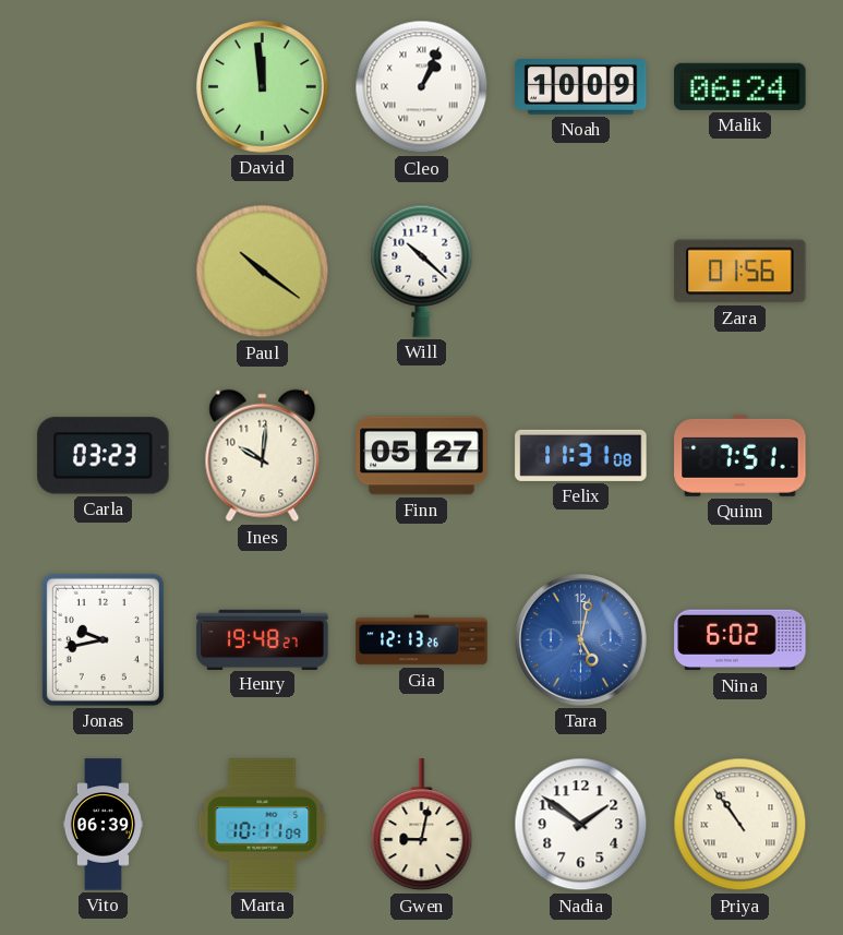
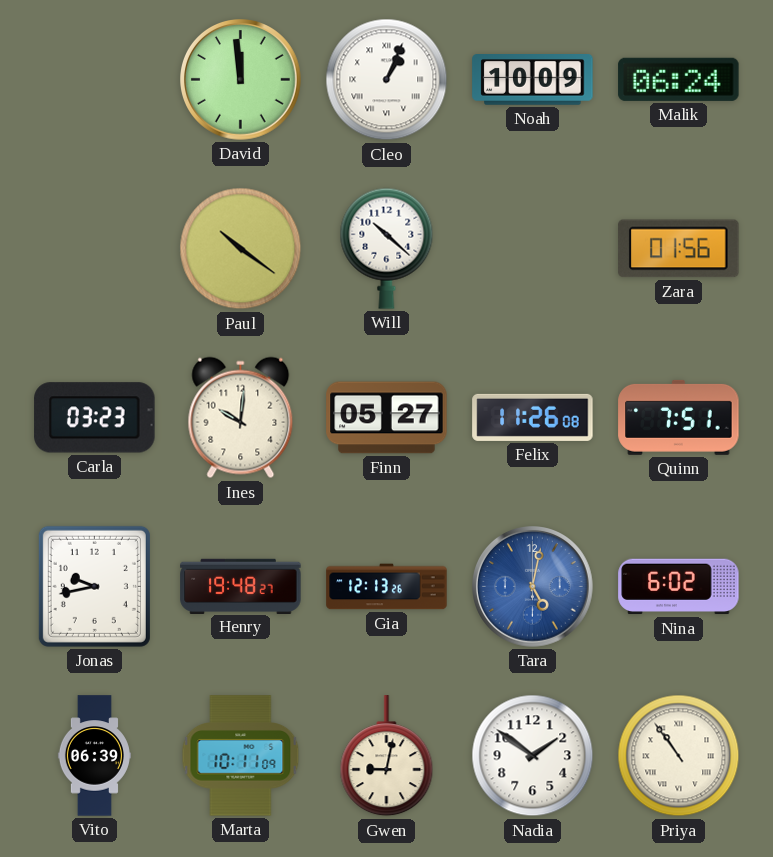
Felix: 11:31 -> 11:26
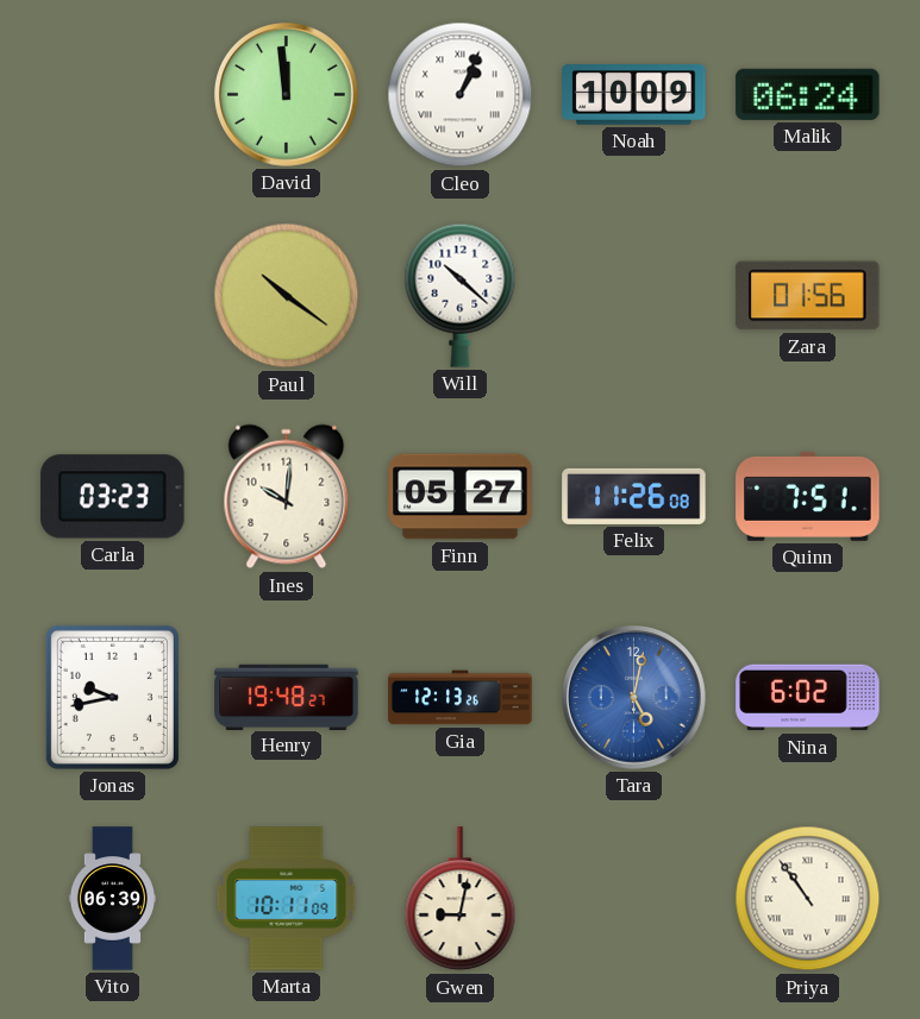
Nadia: 1:51 -> none
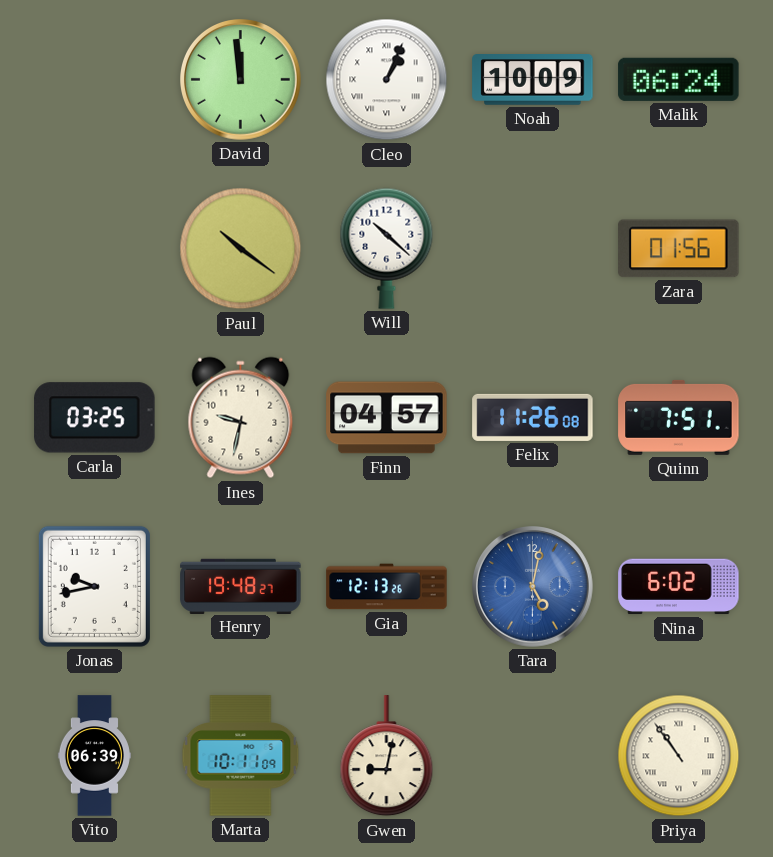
Carla: 03:23 -> 03:25
Ines: 10:01 -> 9:32
Finn: 05:27 -> 04:57
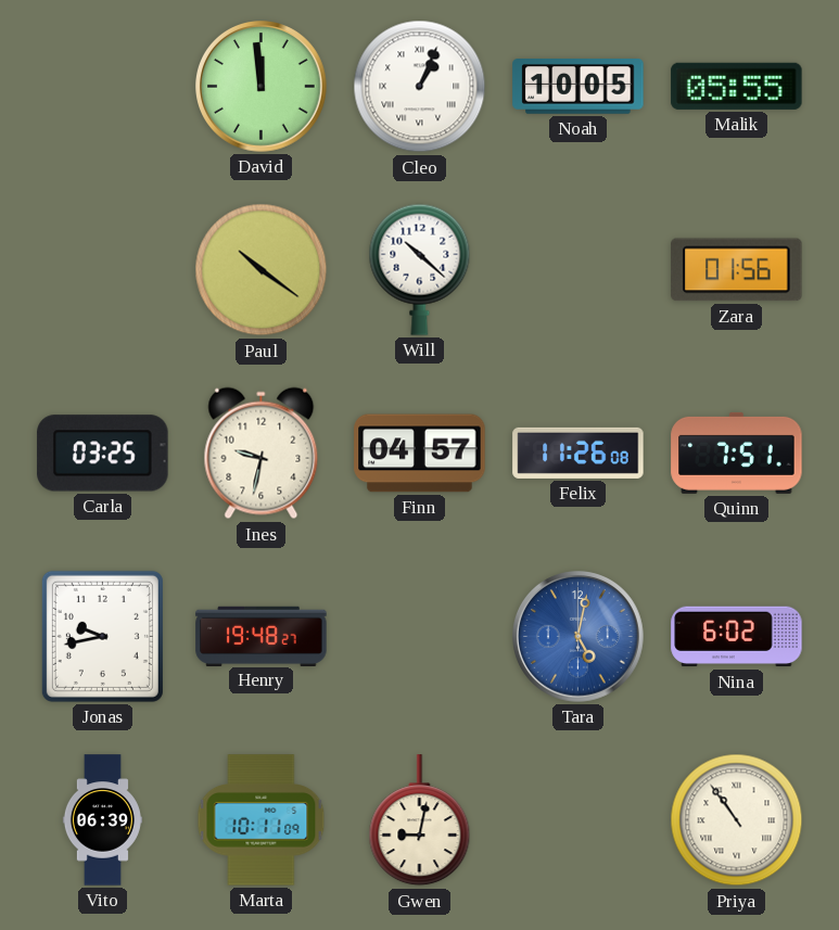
Noah: 10:09 -> 10:05
Malik: 06:24 -> 05:55
Gia: 12:13 -> none
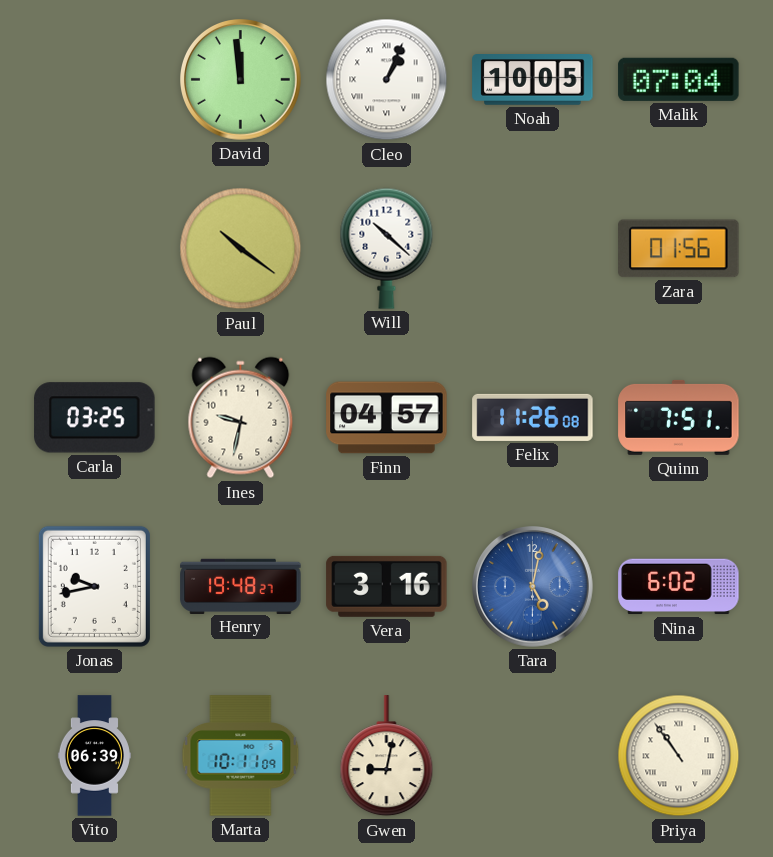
Malik: 05:55 -> 07:04
Vera: none -> 3:16
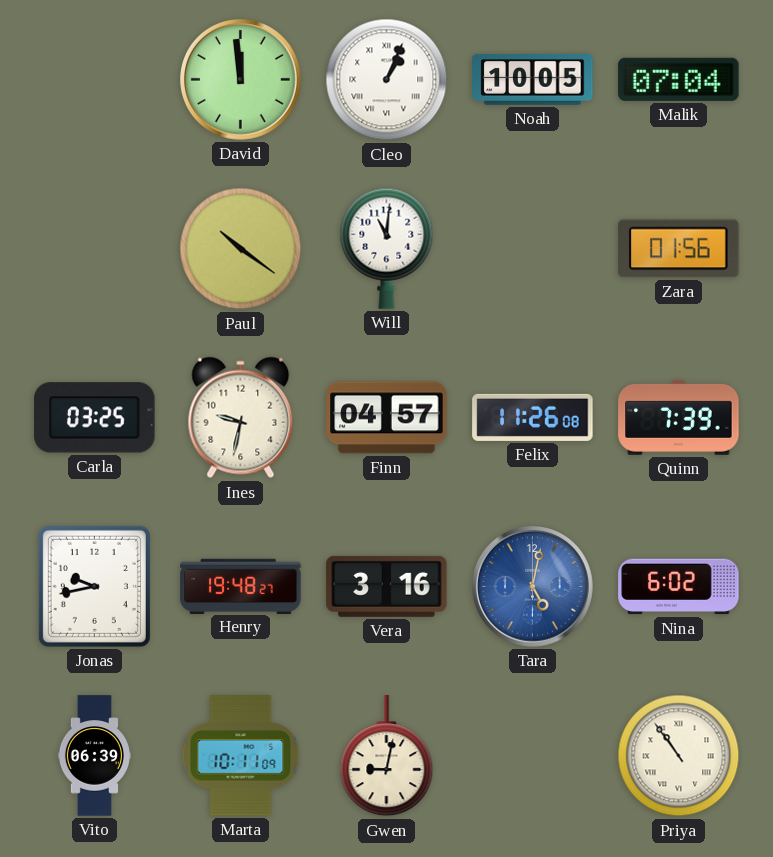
Will: 10:22 -> 11:01
Quinn: 7:51 -> 7:39
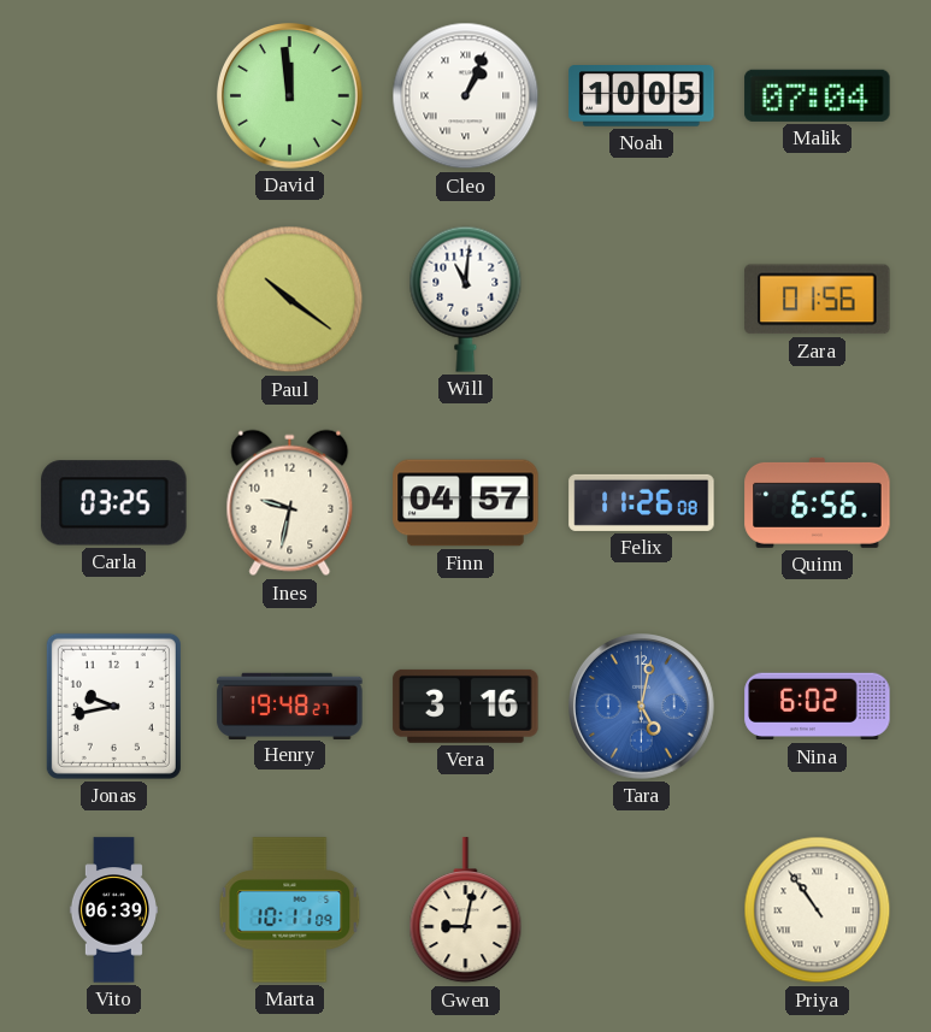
Quinn: 7:39 -> 6:56
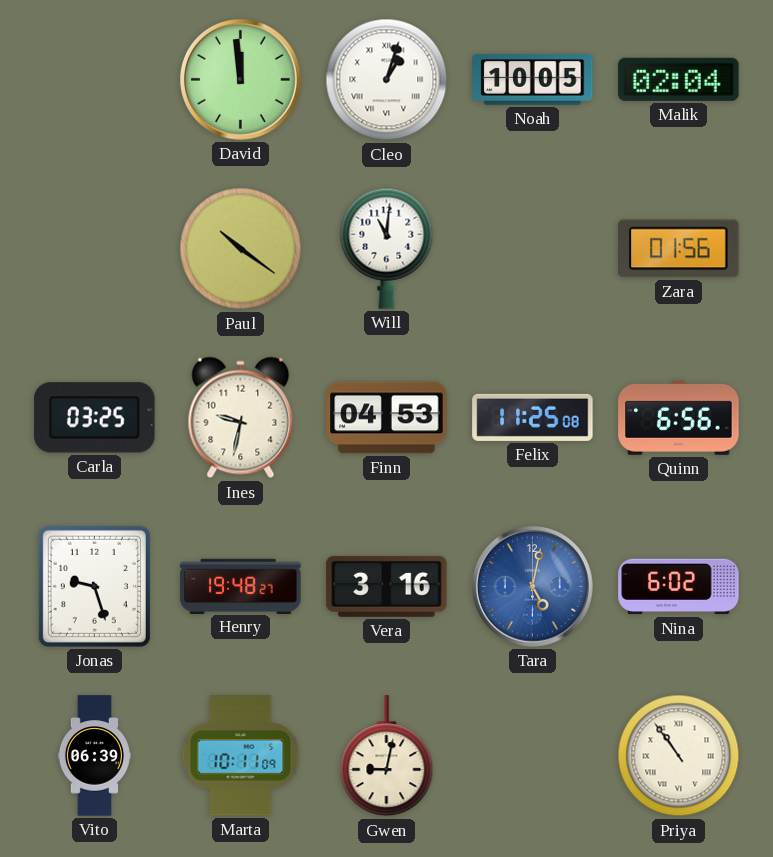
Cleo: 1:04 -> 1:03
Malik: 07:04 -> 02:04
Finn: 04:57 -> 04:53
Felix: 11:26 -> 11:25
Jonas: 9:43 -> 9:27
